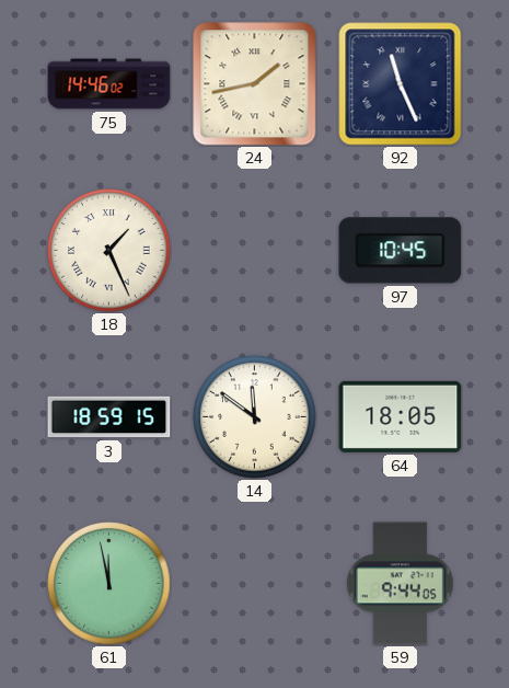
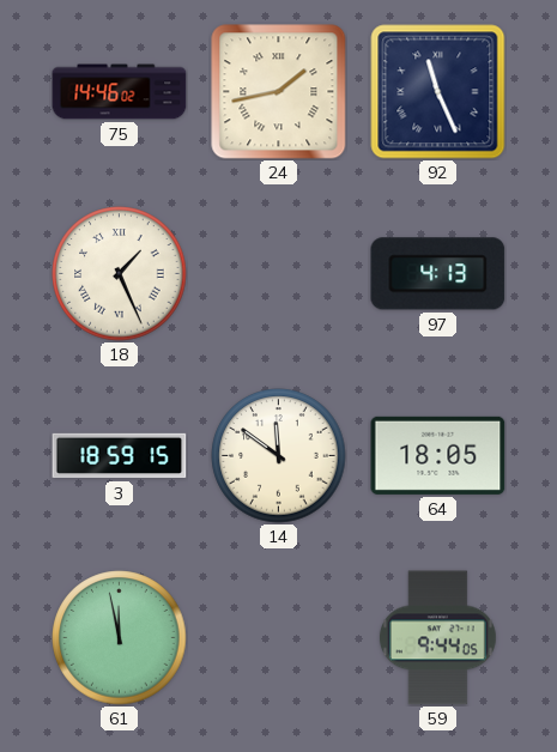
97: 10:45 -> 4:13
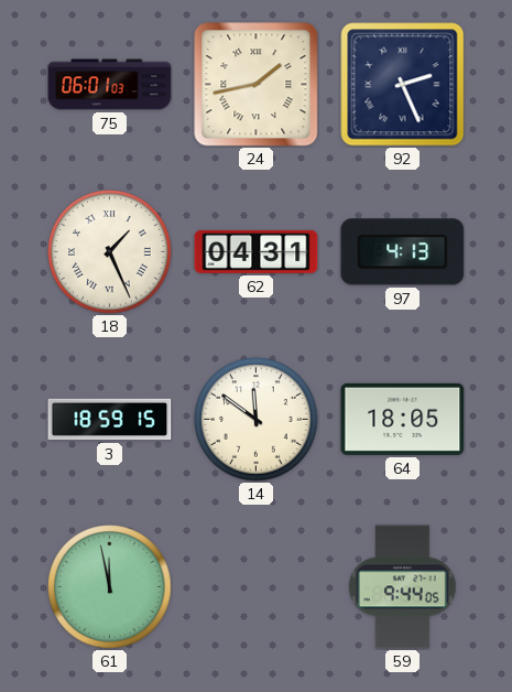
75: 14:46 -> 06:01
92: 11:26 -> 2:26
62: none -> 04:31
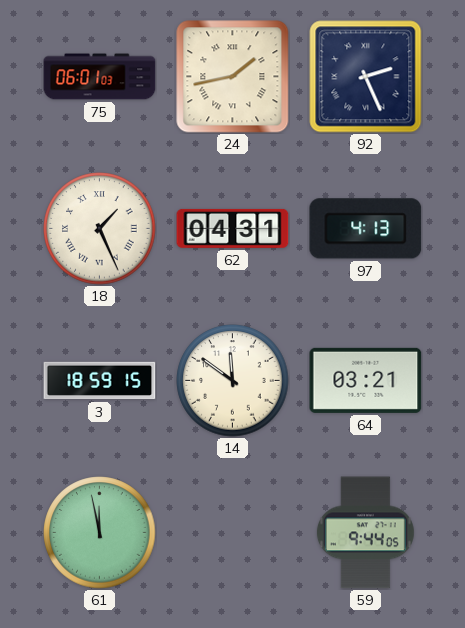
64: 18:05 -> 03:21
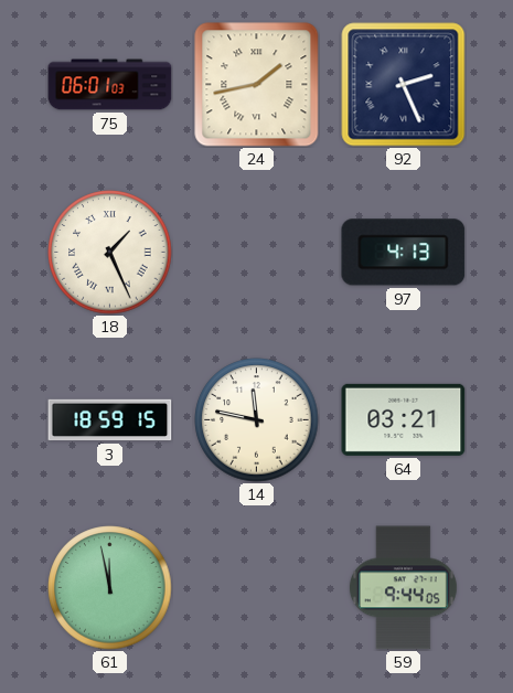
62: 04:31 -> none
14: 11:51 -> 11:47
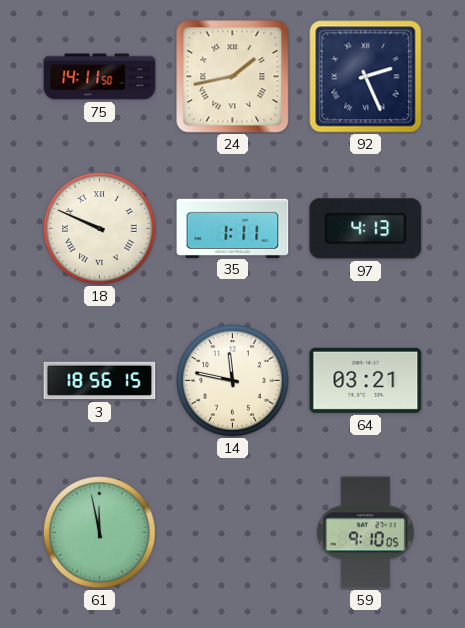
75: 06:01 -> 14:11
18: 1:26 -> 9:49
35: none -> 1:11
3: 18:59 -> 18:56
59: 9:44 -> 9:10
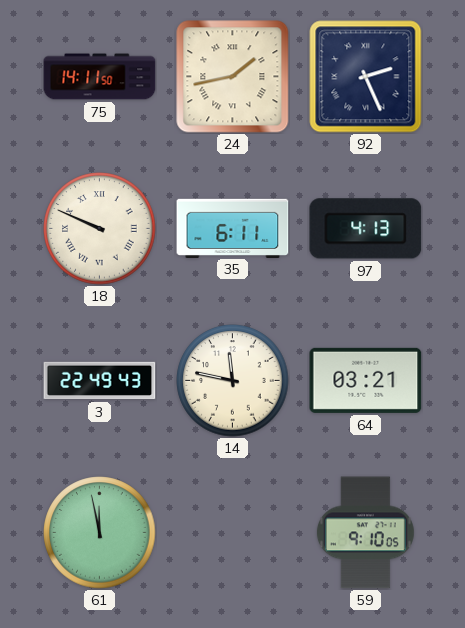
35: 1:11 -> 6:11
3: 18:56 -> 22:49
